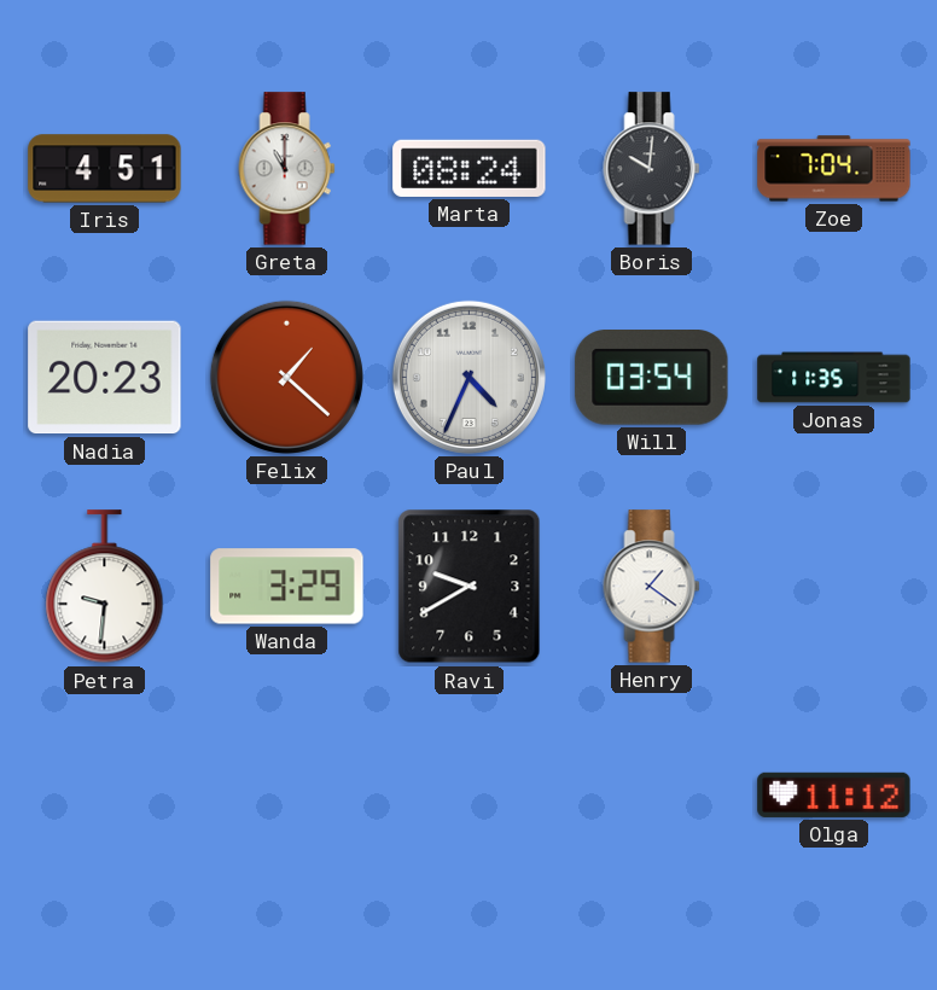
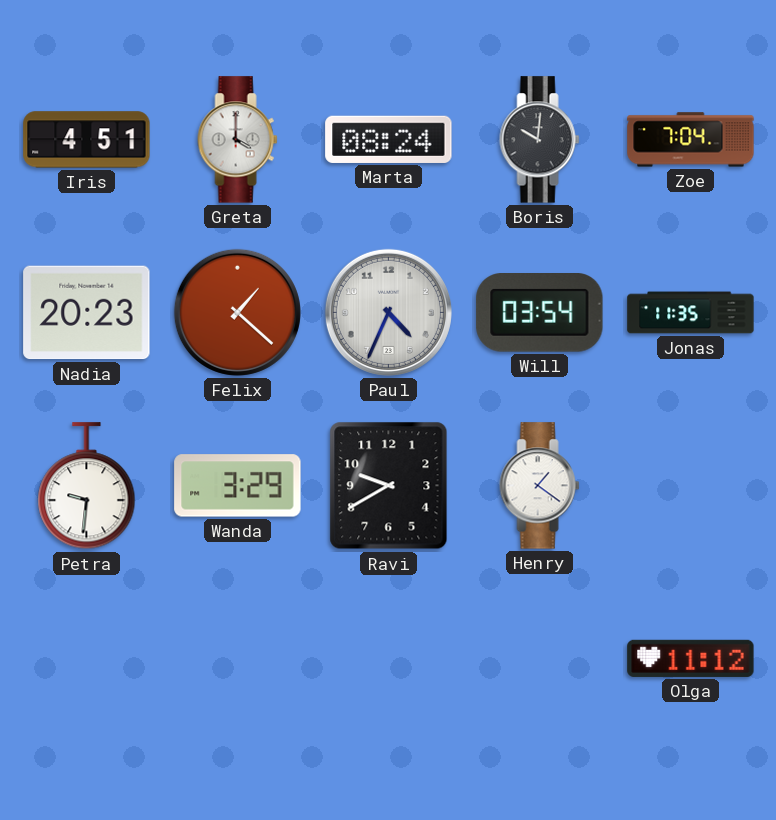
Greta: 11:00 -> 4:00
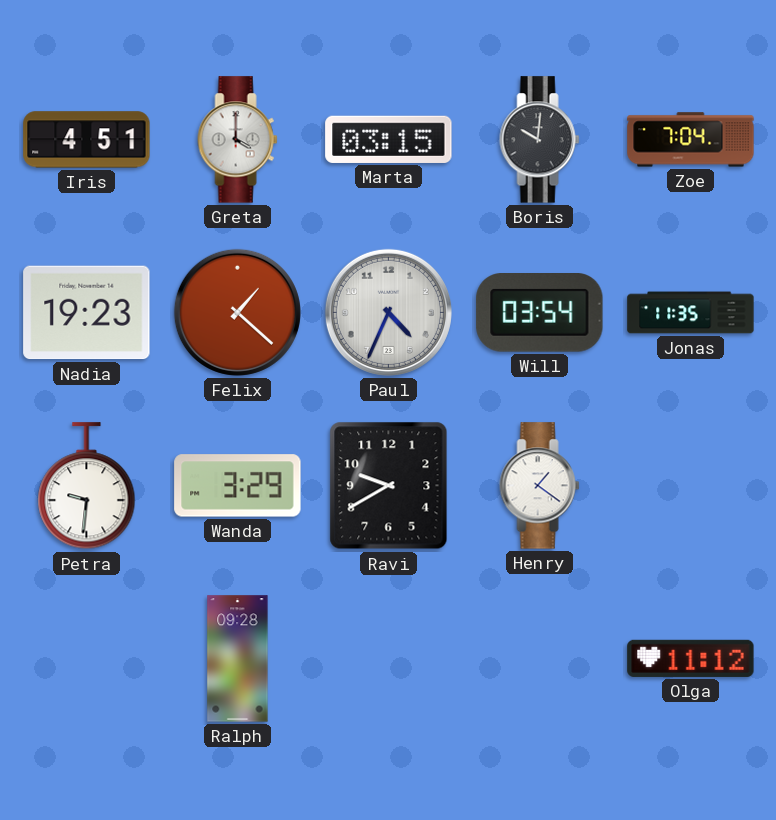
Marta: 08:24 -> 03:15
Nadia: 20:23 -> 19:23
Ralph: none -> 09:28
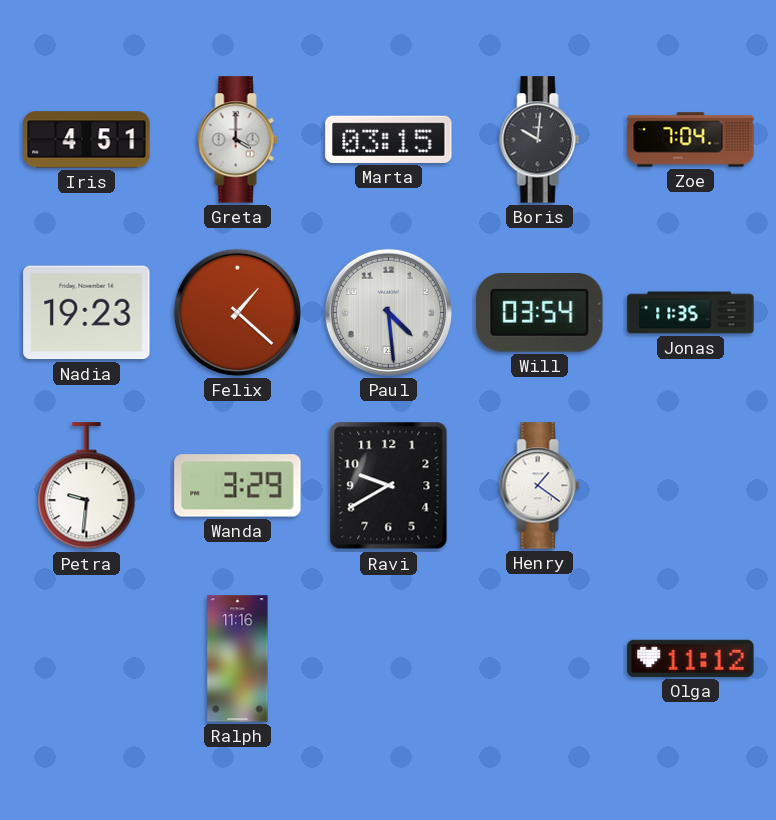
Paul: 4:34 -> 4:29
Ralph: 09:28 -> 11:16
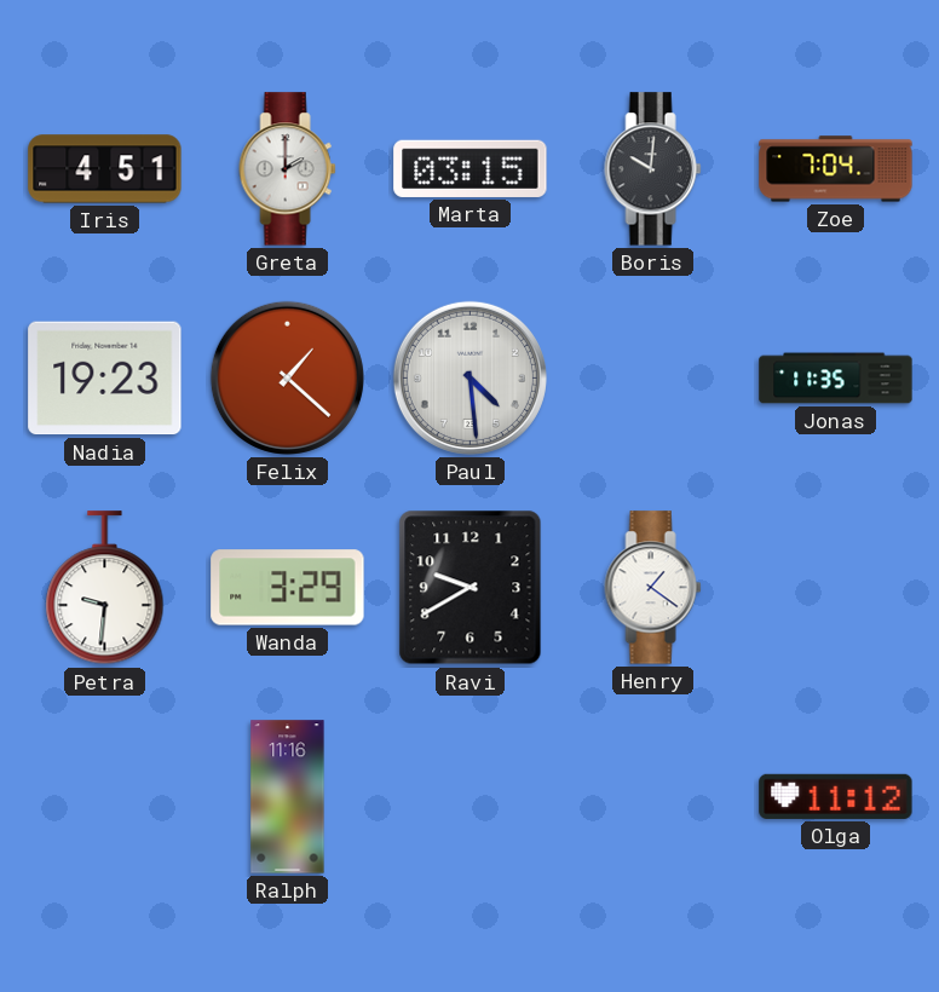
Greta: 4:00 -> 2:00
Will: 03:54 -> none
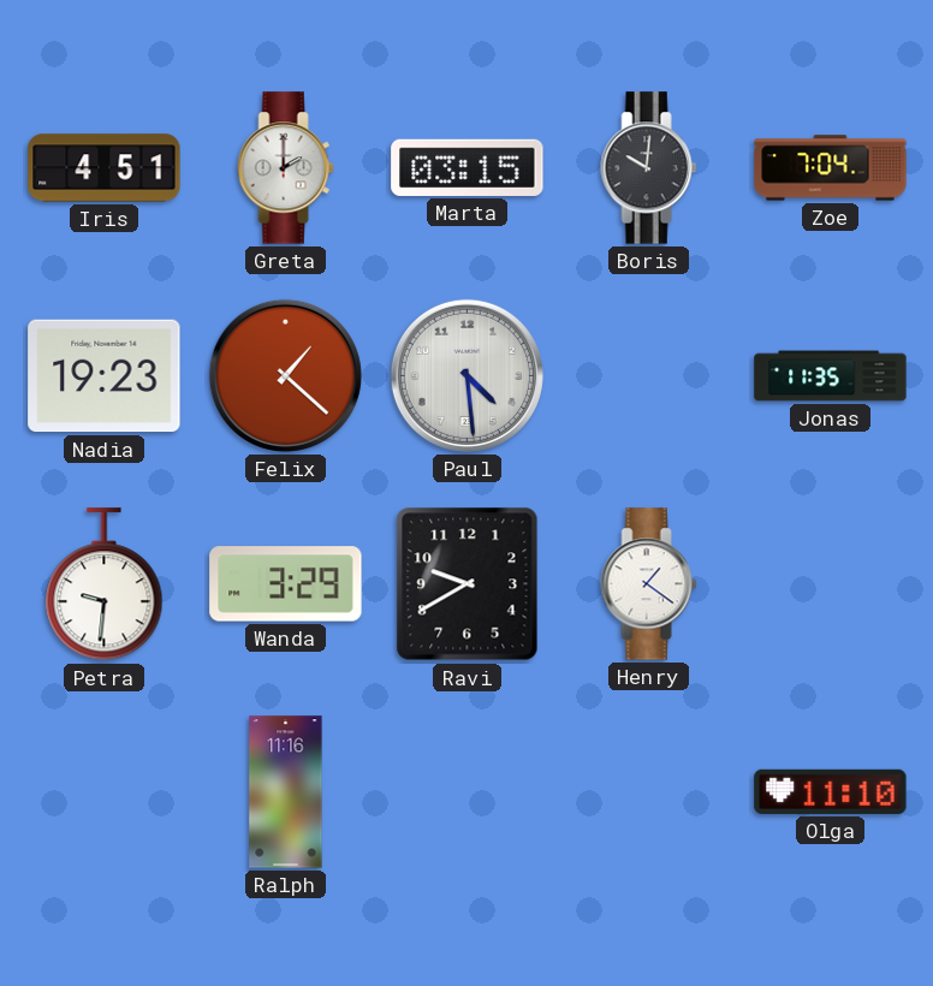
Olga: 11:12 -> 11:10
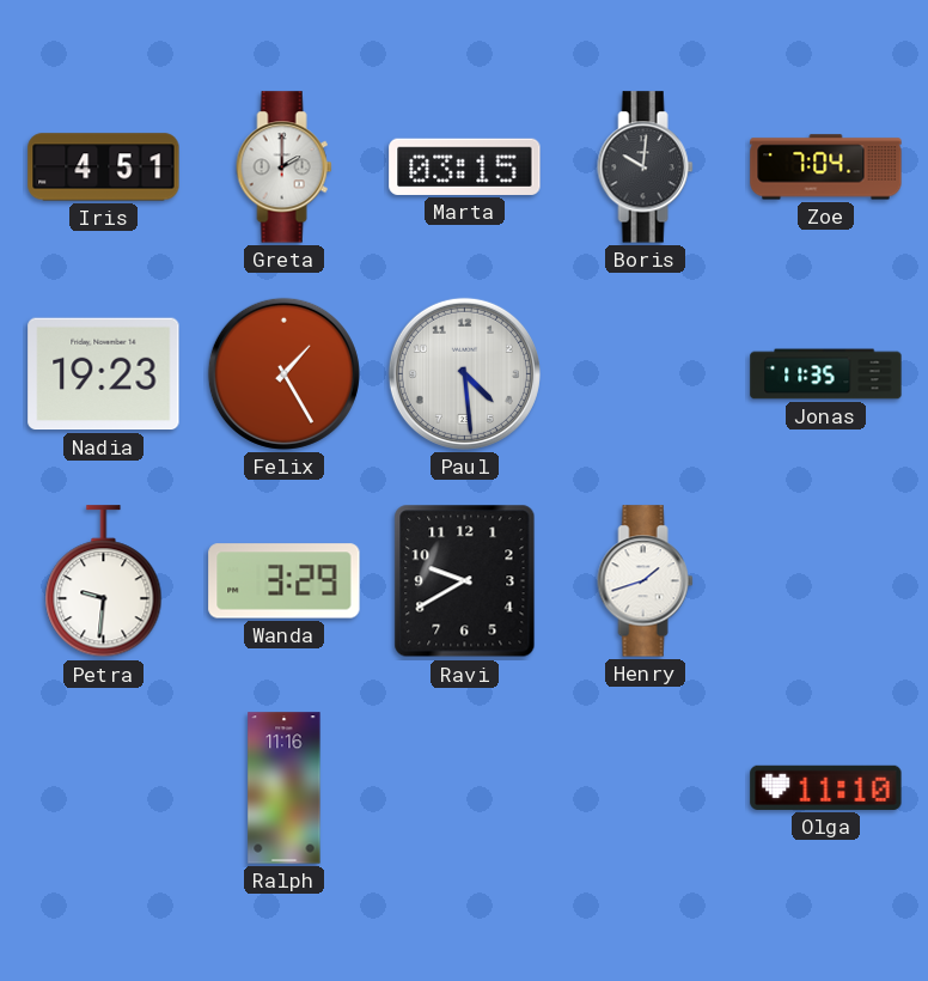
Felix: 1:22 -> 1:25
Henry: 1:21 -> 1:42
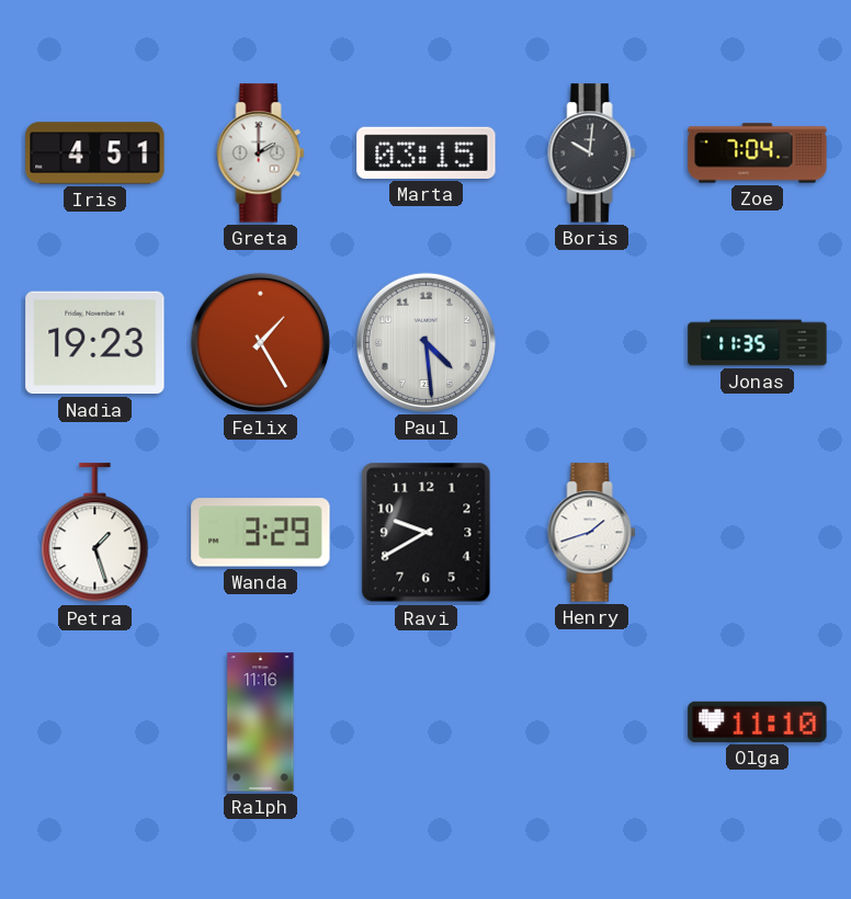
Petra: 9:31 -> 1:27
